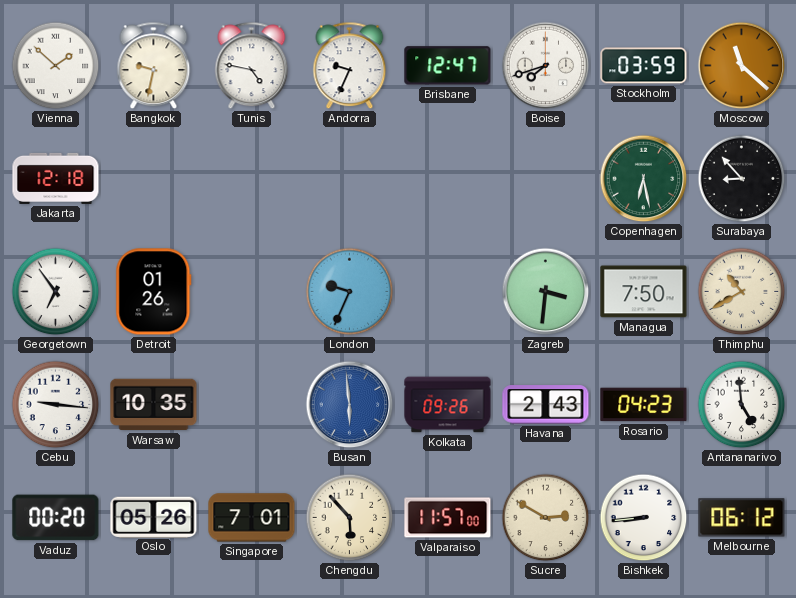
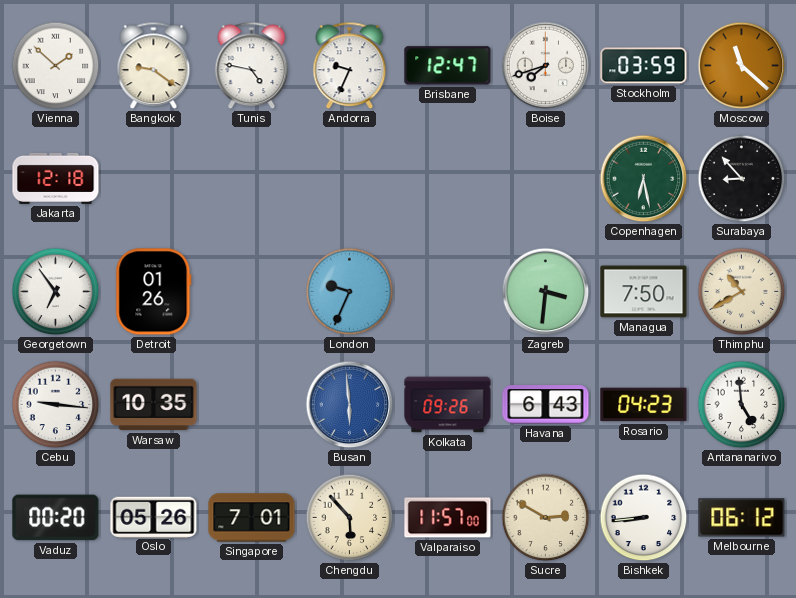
Bangkok: 9:32 -> 9:21
Havana: 2:43 -> 6:43
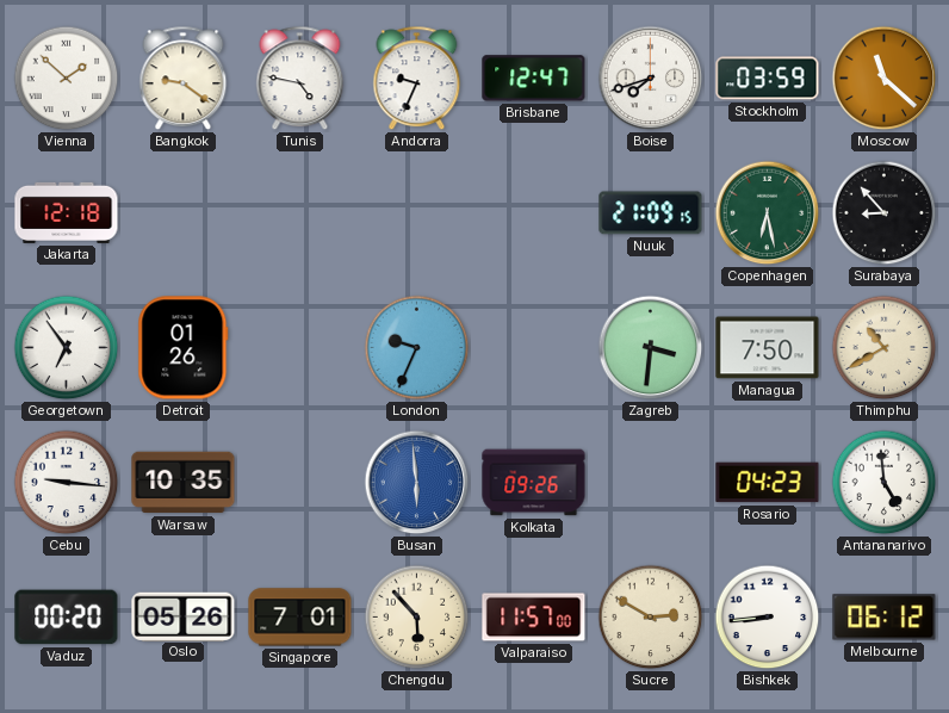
Nuuk: none -> 21:09
Havana: 6:43 -> none
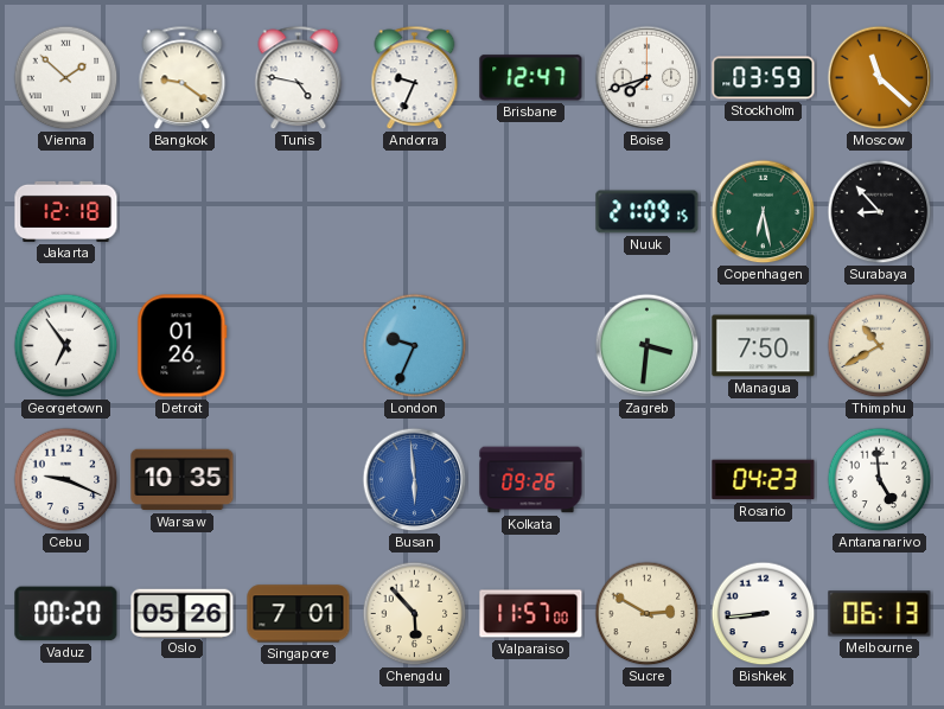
Cebu: 9:16 -> 9:19
Melbourne: 06:12 -> 06:13
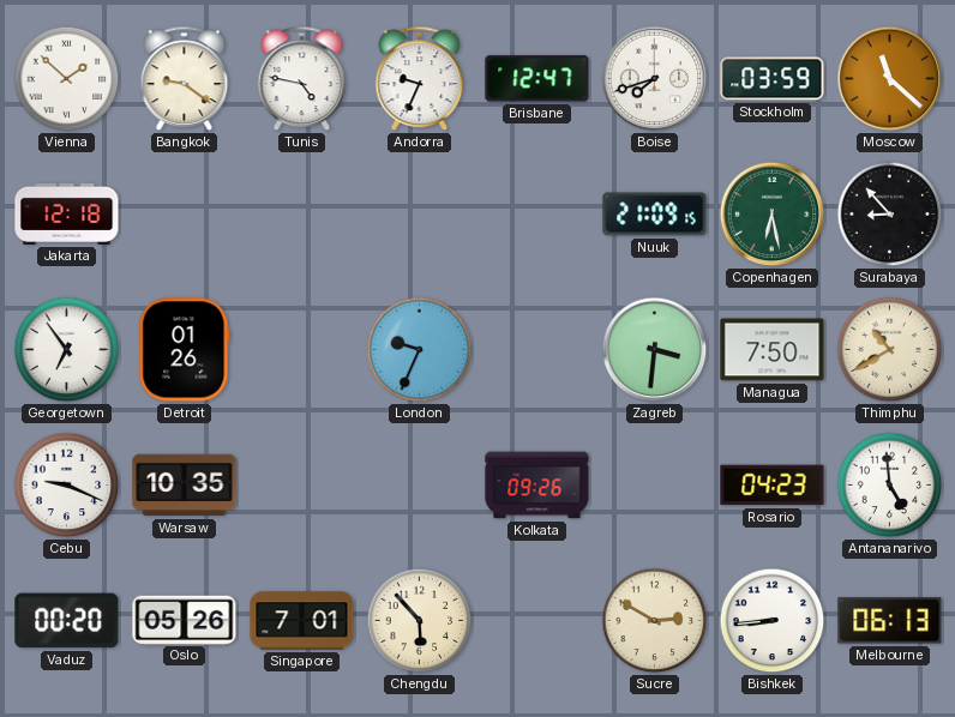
Busan: 5:59 -> none
Valparaiso: 11:57 -> none
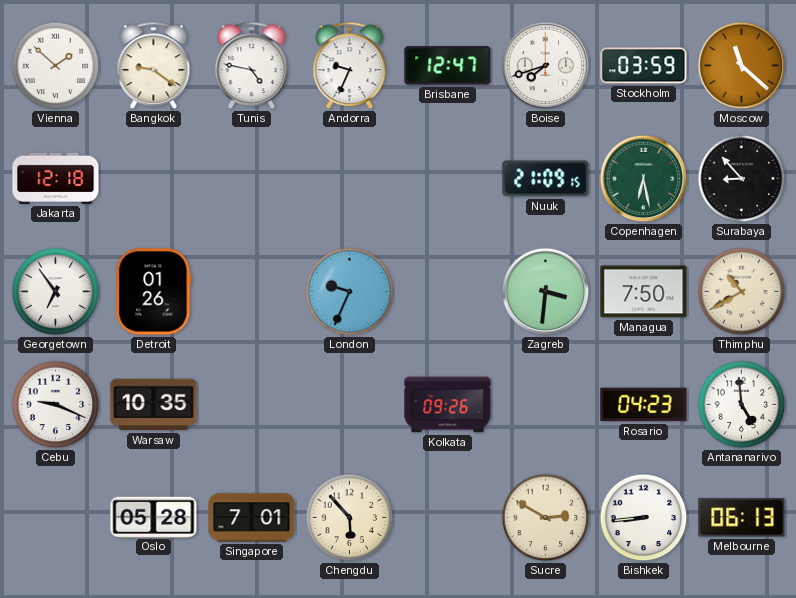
Vaduz: 00:20 -> none
Oslo: 05:26 -> 05:28
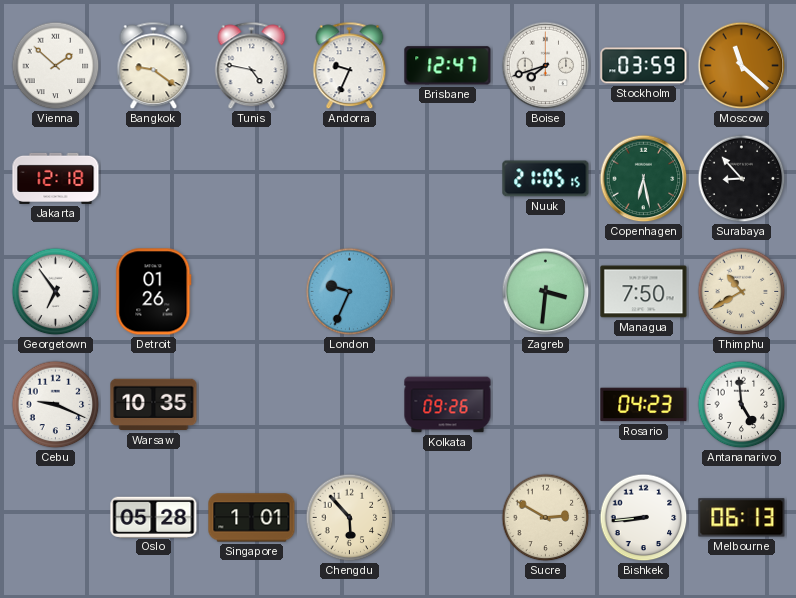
Nuuk: 21:09 -> 21:05
Singapore: 7:01 -> 1:01
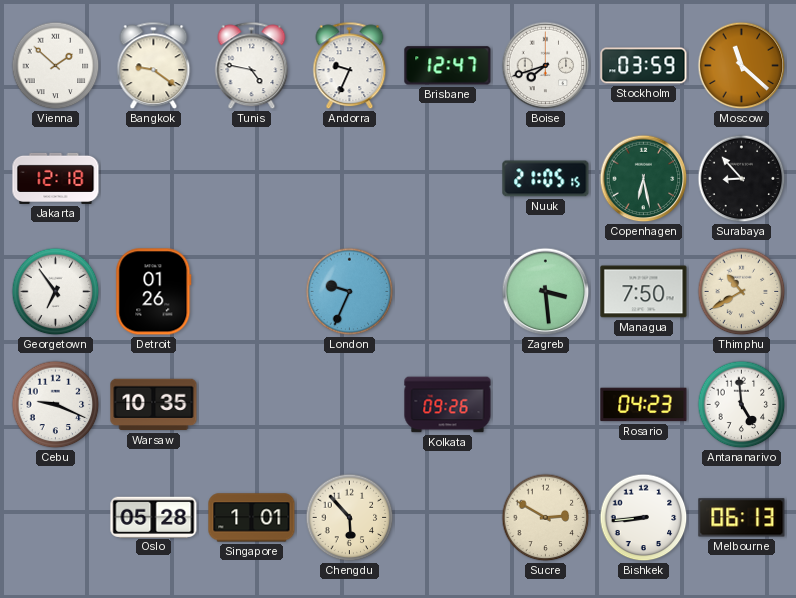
Zagreb: 3:31 -> 3:29
